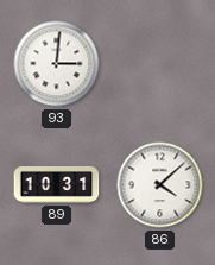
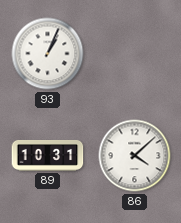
93: 3:01 -> 1:04
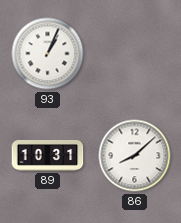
86: 4:08 -> 8:08
